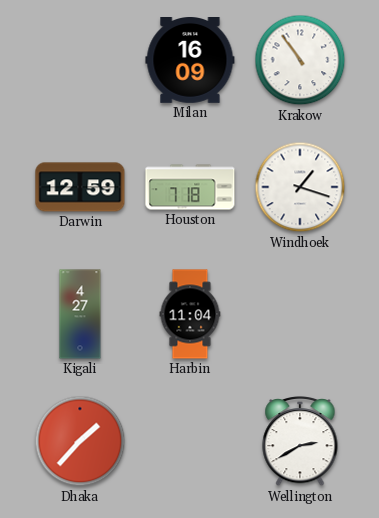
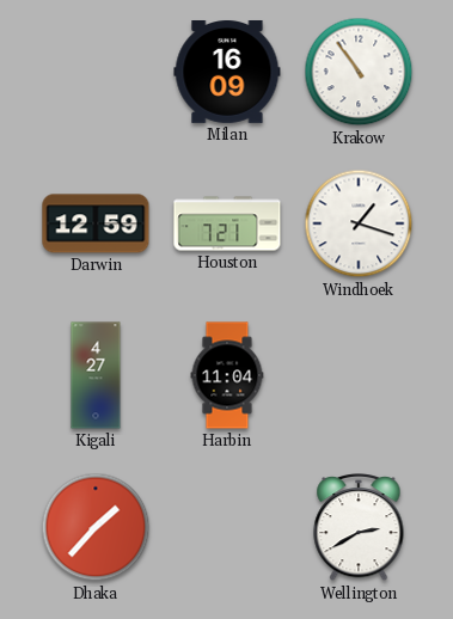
Houston: 7:18 -> 7:21
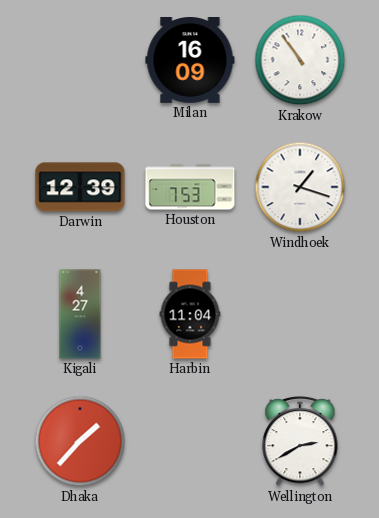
Darwin: 12:59 -> 12:39
Houston: 7:21 -> 7:53
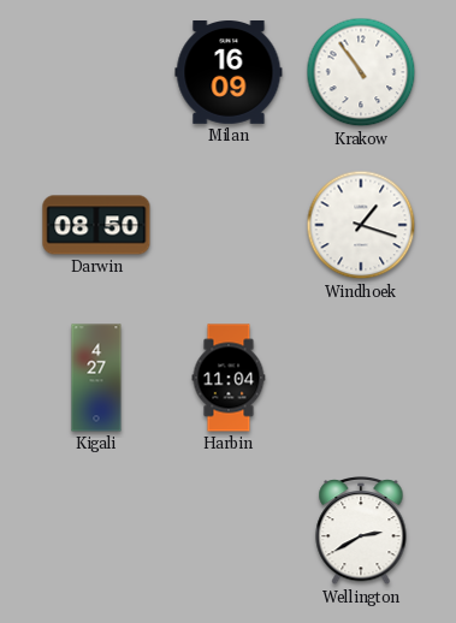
Darwin: 12:39 -> 08:50
Houston: 7:53 -> none
Dhaka: 1:37 -> none
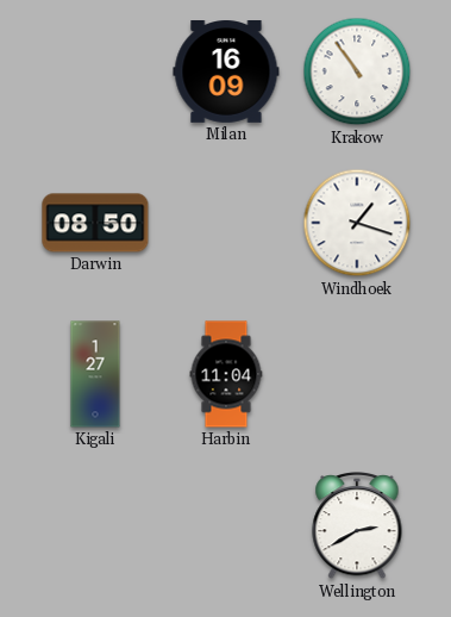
Kigali: 4:27 -> 1:27
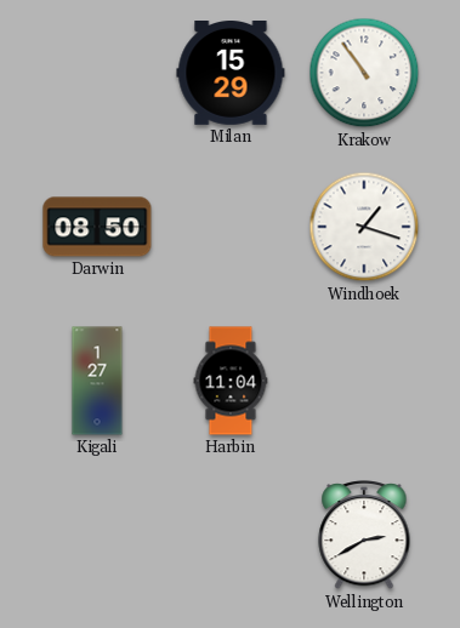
Milan: 16:09 -> 15:29
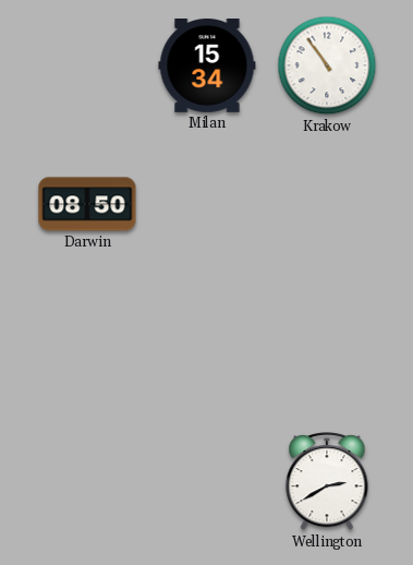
Milan: 15:29 -> 15:34
Windhoek: 1:18 -> none
Kigali: 1:27 -> none
Harbin: 11:04 -> none
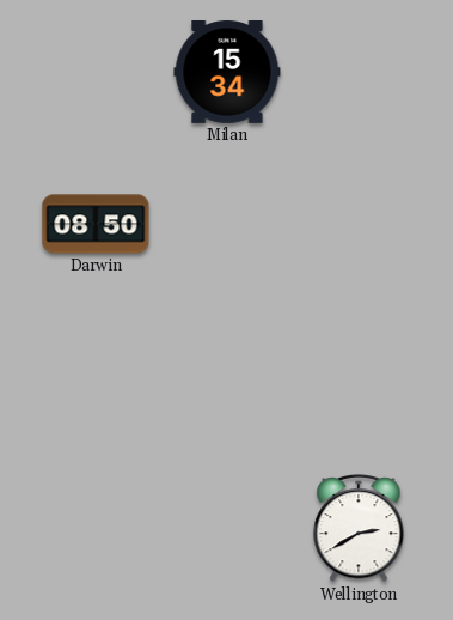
Krakow: 10:54 -> none
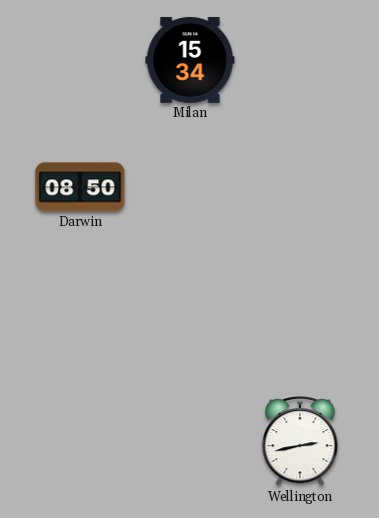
Wellington: 2:40 -> 2:43
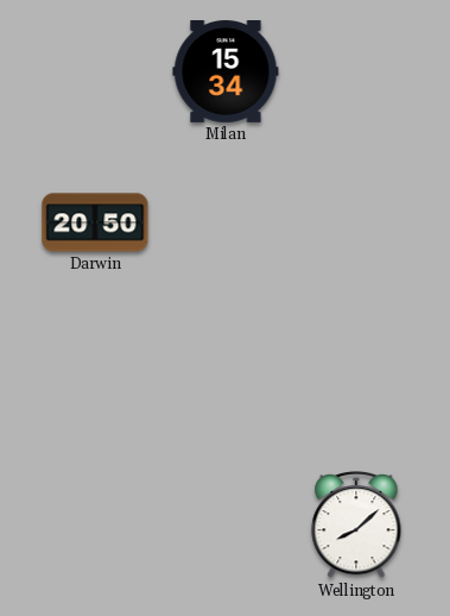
Darwin: 08:50 -> 20:50
Wellington: 2:43 -> 8:08
